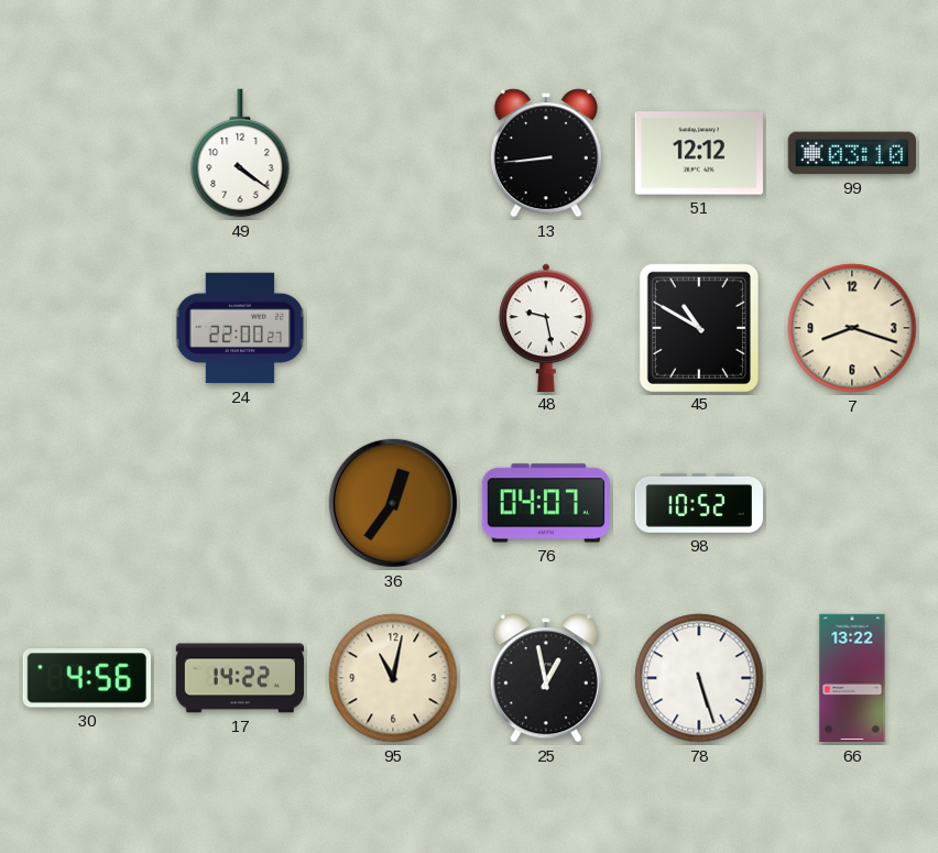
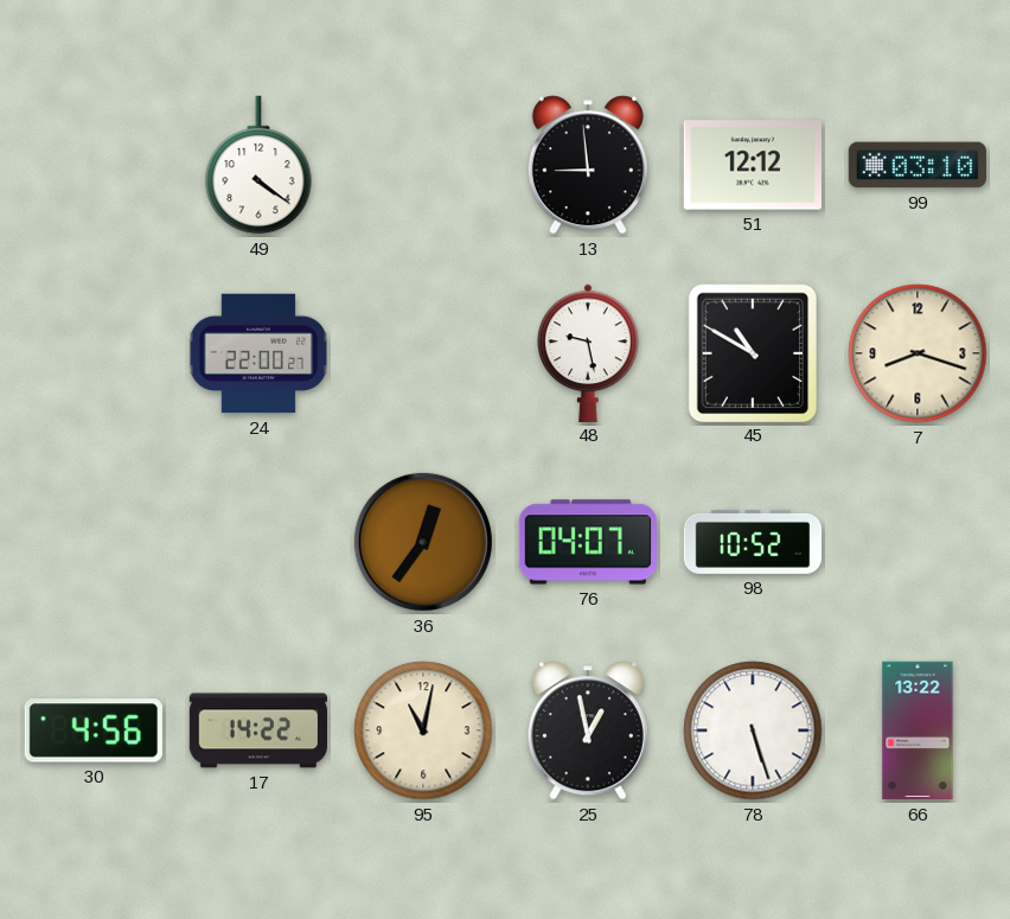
13: 8:44 -> 8:59
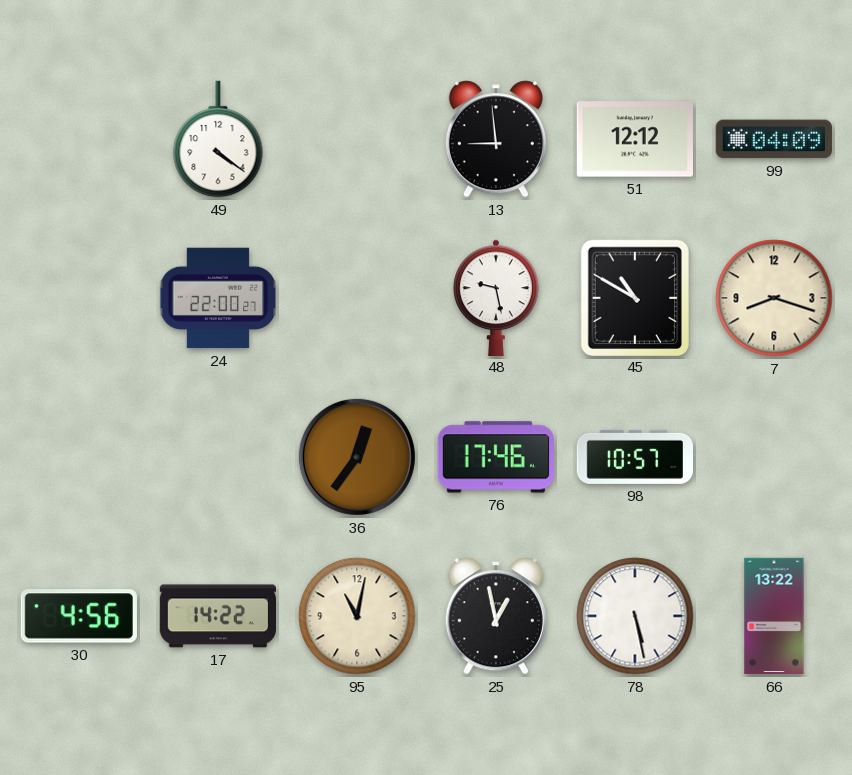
99: 03:10 -> 04:09
76: 04:07 -> 17:46
98: 10:52 -> 10:57
78: 5:27 -> 5:28
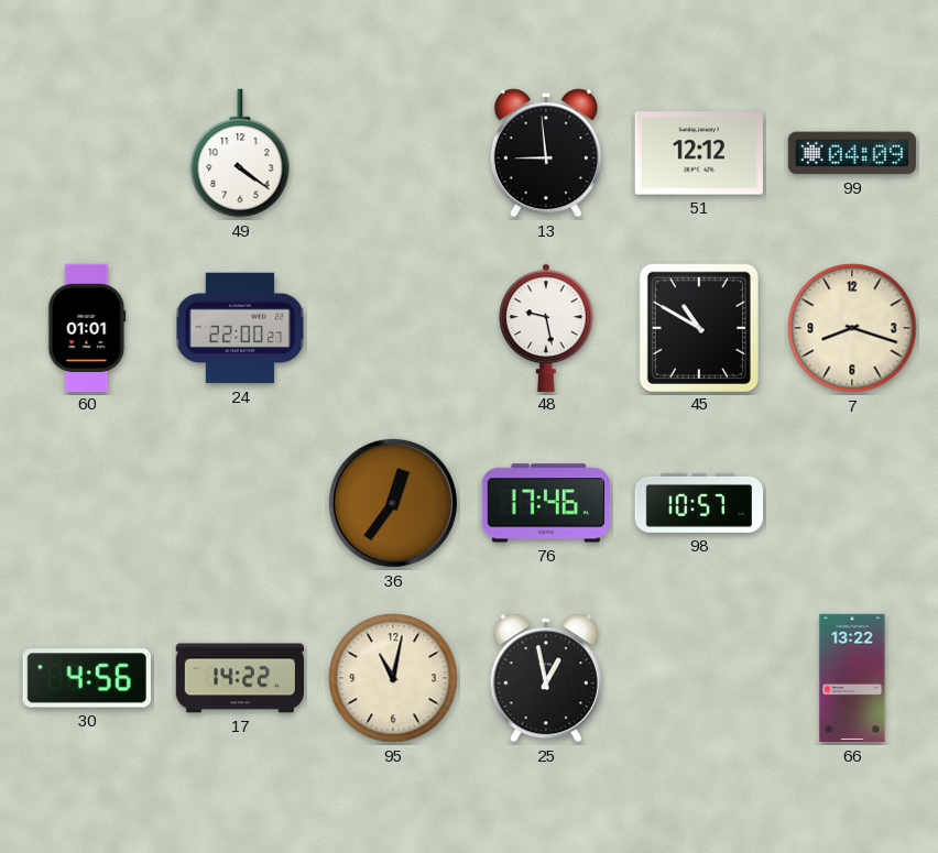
60: none -> 01:01
78: 5:28 -> none
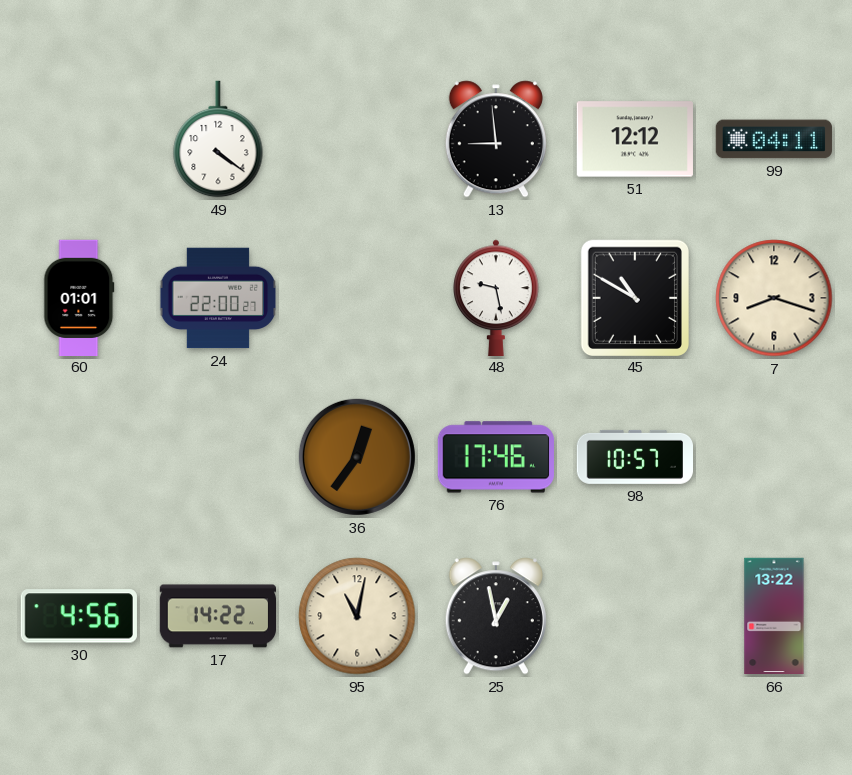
99: 04:09 -> 04:11
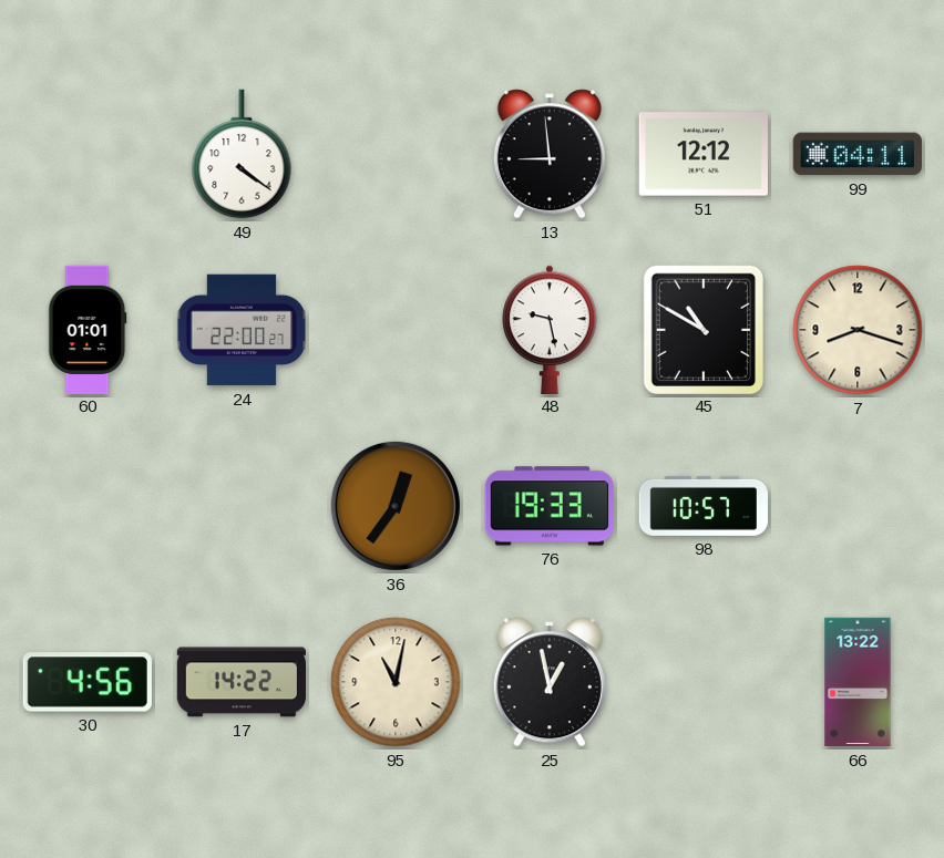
76: 17:46 -> 19:33
